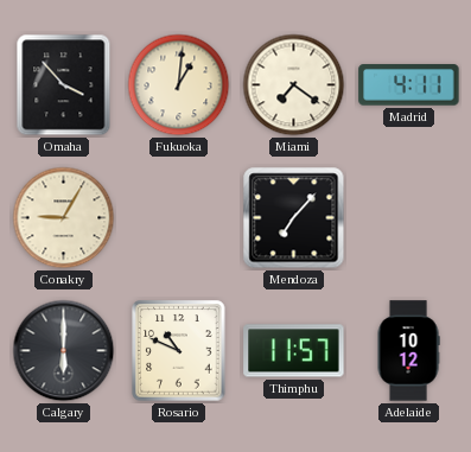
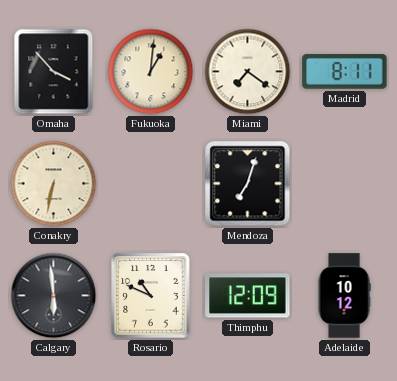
Madrid: 4:11 -> 8:11
Conakry: 9:05 -> 6:32
Mendoza: 7:07 -> 7:03
Calgary: 6:00 -> 5:59
Thimphu: 11:57 -> 12:09
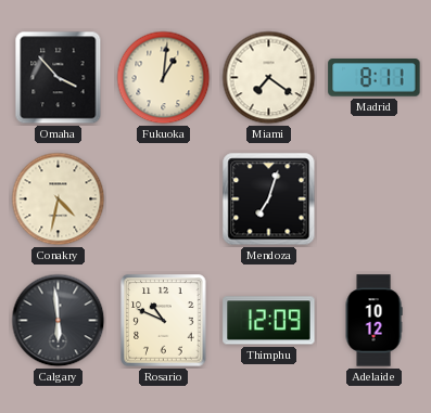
Conakry: 6:32 -> 4:32
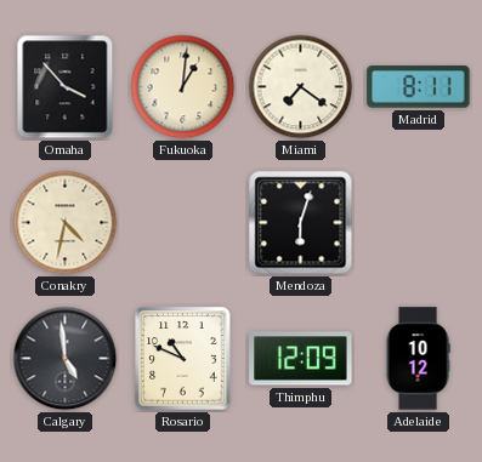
Mendoza: 7:03 -> 6:03
Calgary: 5:59 -> 4:59
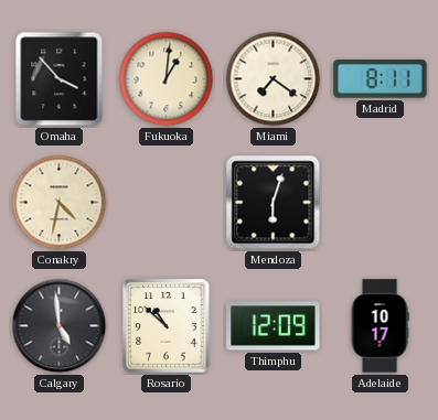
Rosario: 10:49 -> 10:52
Adelaide: 10:12 -> 10:17
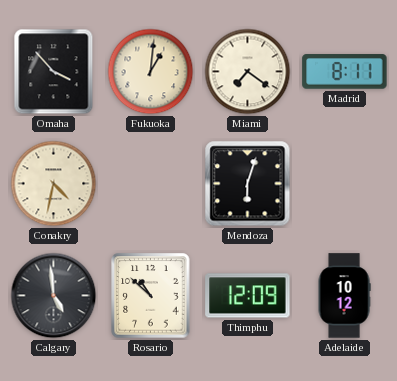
Adelaide: 10:17 -> 10:12
